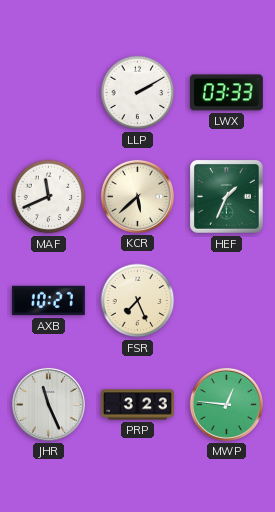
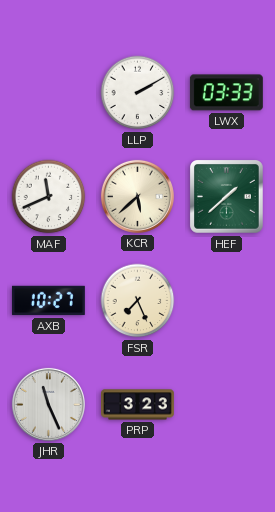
HEF: 1:34 -> 1:38
MWP: 12:46 -> none
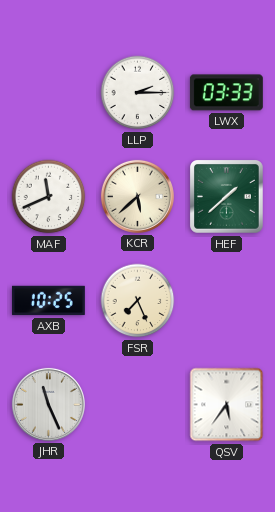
LLP: 2:10 -> 2:15
AXB: 10:27 -> 10:25
PRP: 3:23 -> none
QSV: none -> 5:36
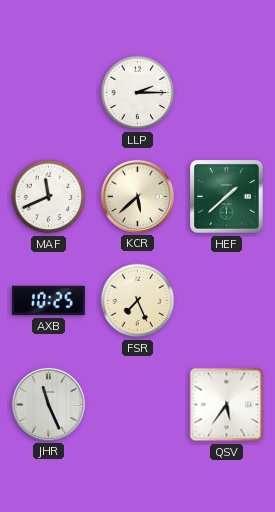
LWX: 03:33 -> none
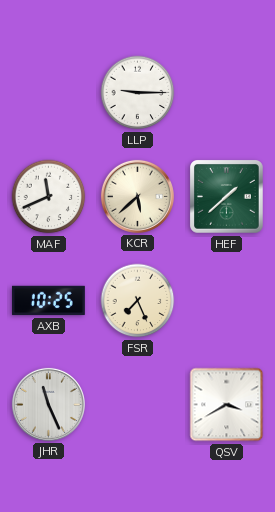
LLP: 2:15 -> 9:15
QSV: 5:36 -> 3:40
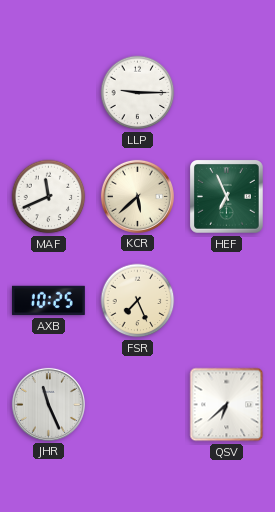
HEF: 1:38 -> 6:56
QSV: 3:40 -> 6:38
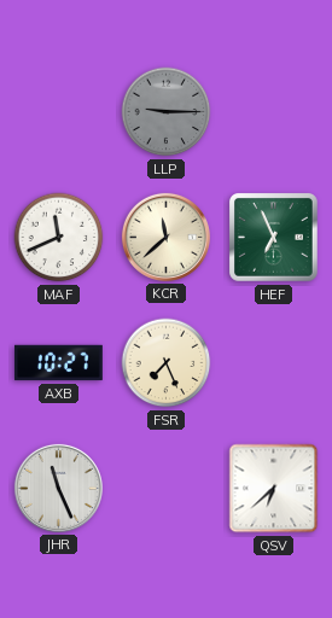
LLP dial: white -> grey
KCR: 5:38 -> 11:38
AXB: 10:25 -> 10:27
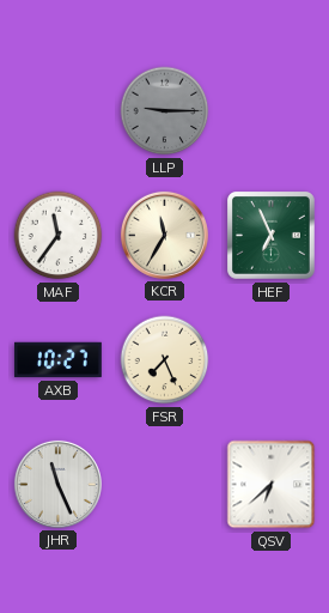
MAF: 11:41 -> 11:36
KCR: 11:38 -> 11:35
